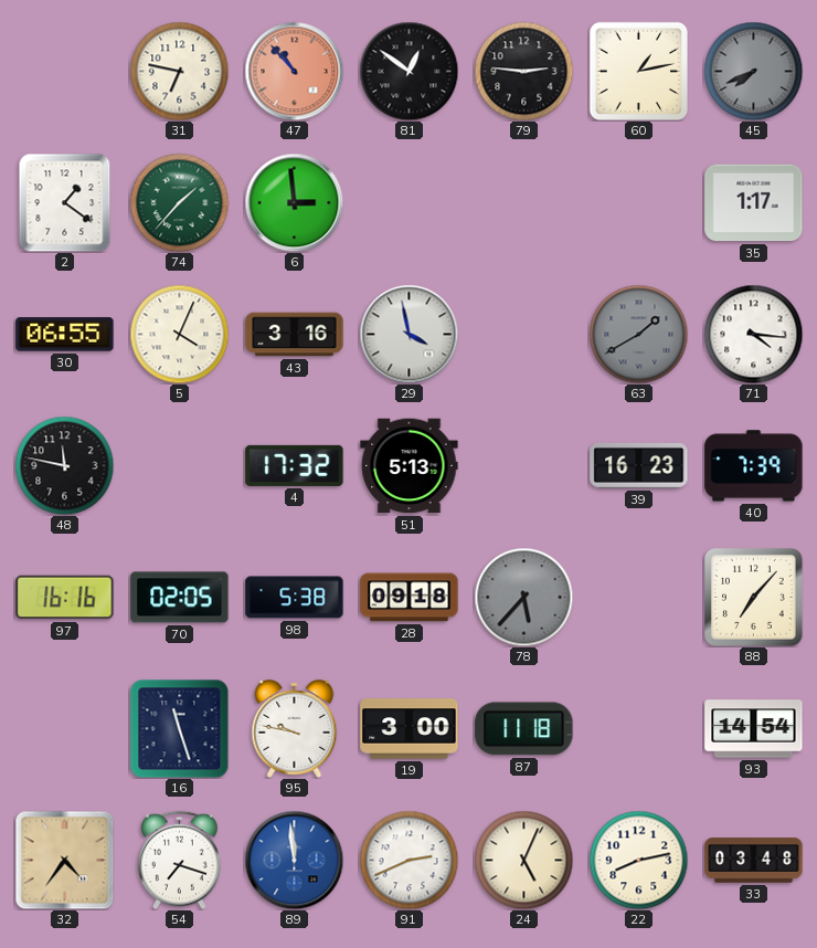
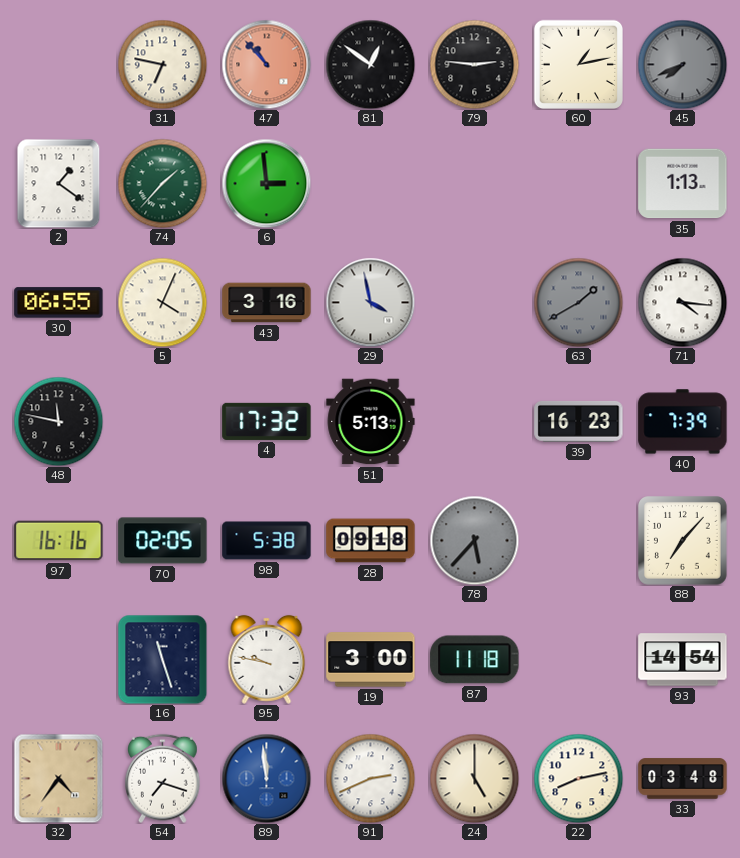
35: 1:17 -> 1:13
24: 5:04 -> 5:00
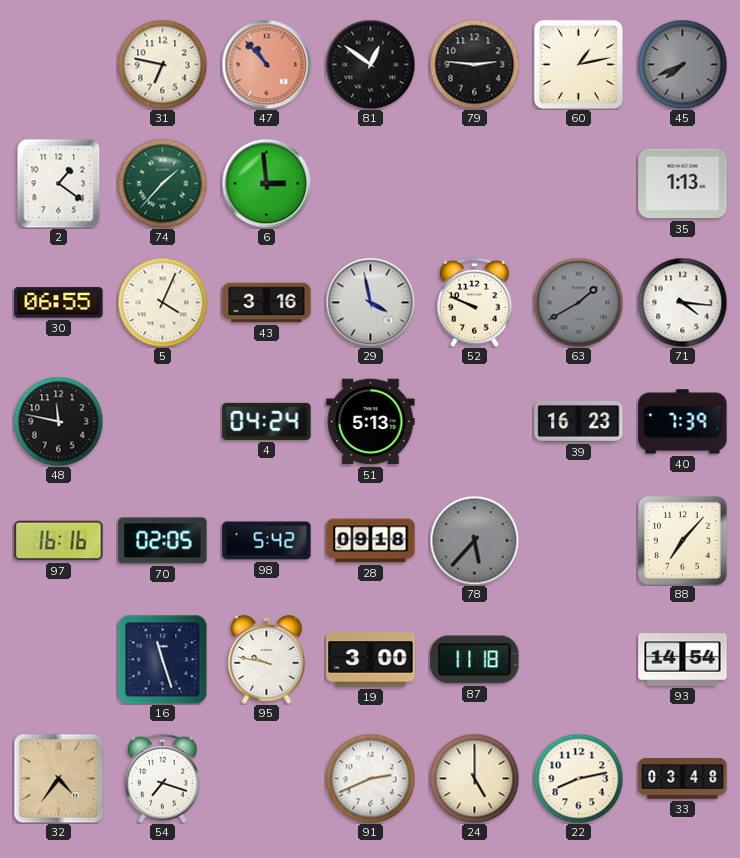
52: none -> 9:49
4: 17:32 -> 04:24
98: 5:38 -> 5:42
89: 11:59 -> none
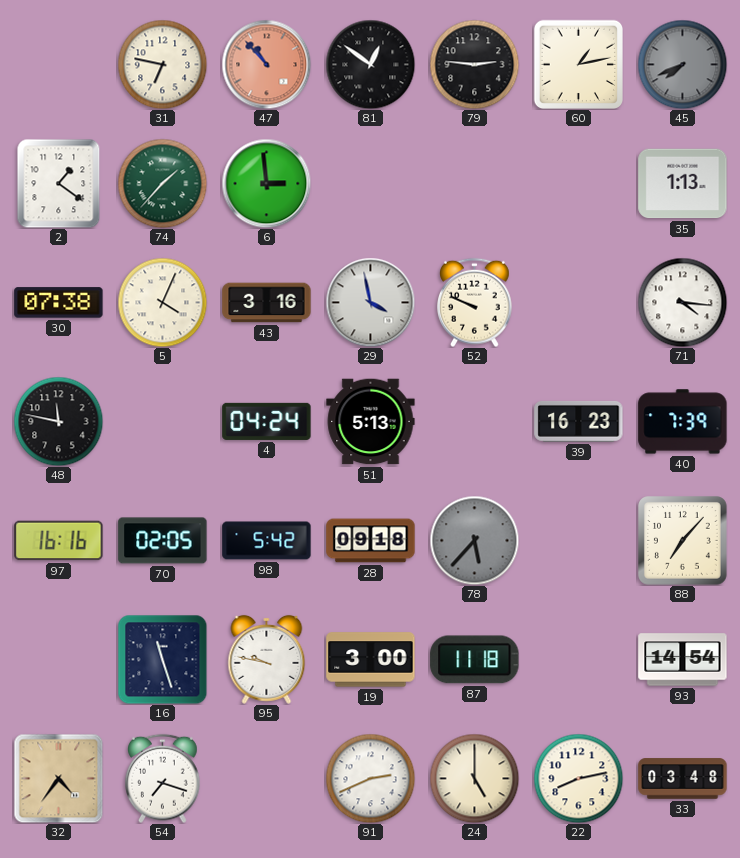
30: 06:55 -> 07:38
63: 1:40 -> none
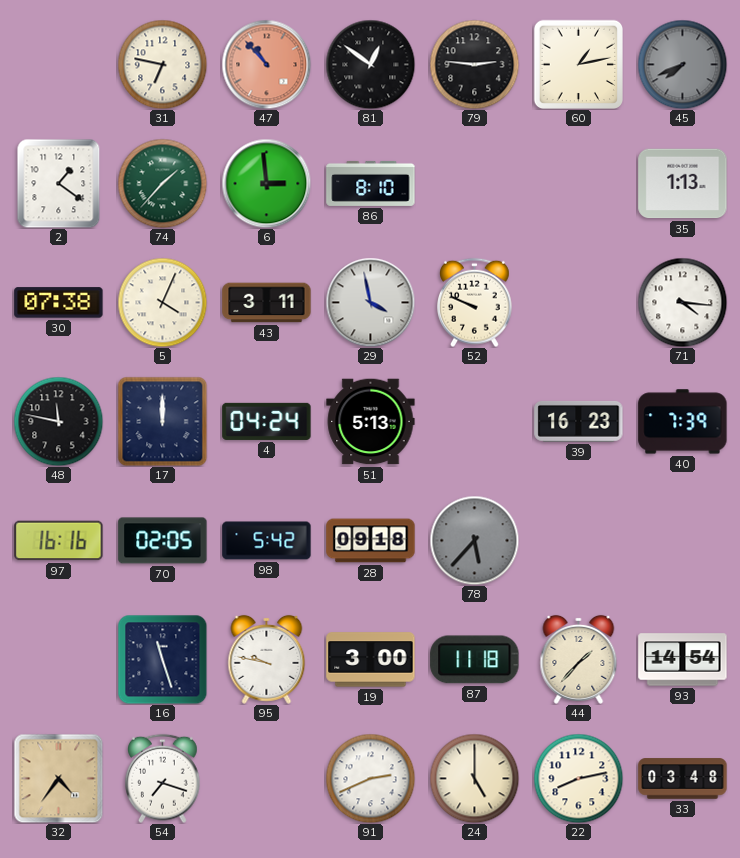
86: none -> 8:10
43: 3:16 -> 3:11
17: none -> 12:00
88: 7:07 -> none
44: none -> 1:37
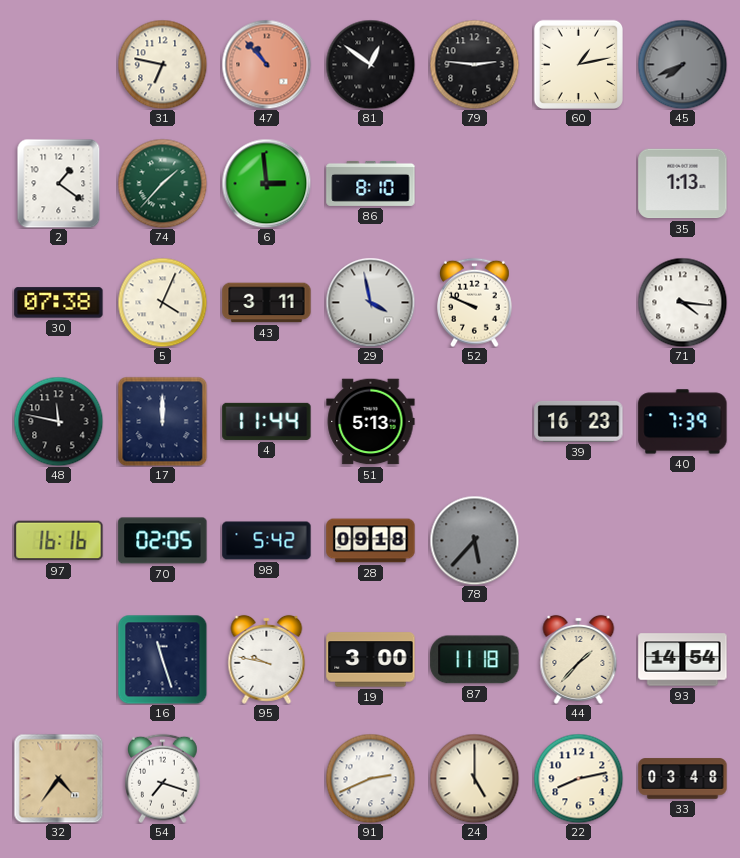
4: 04:24 -> 11:44
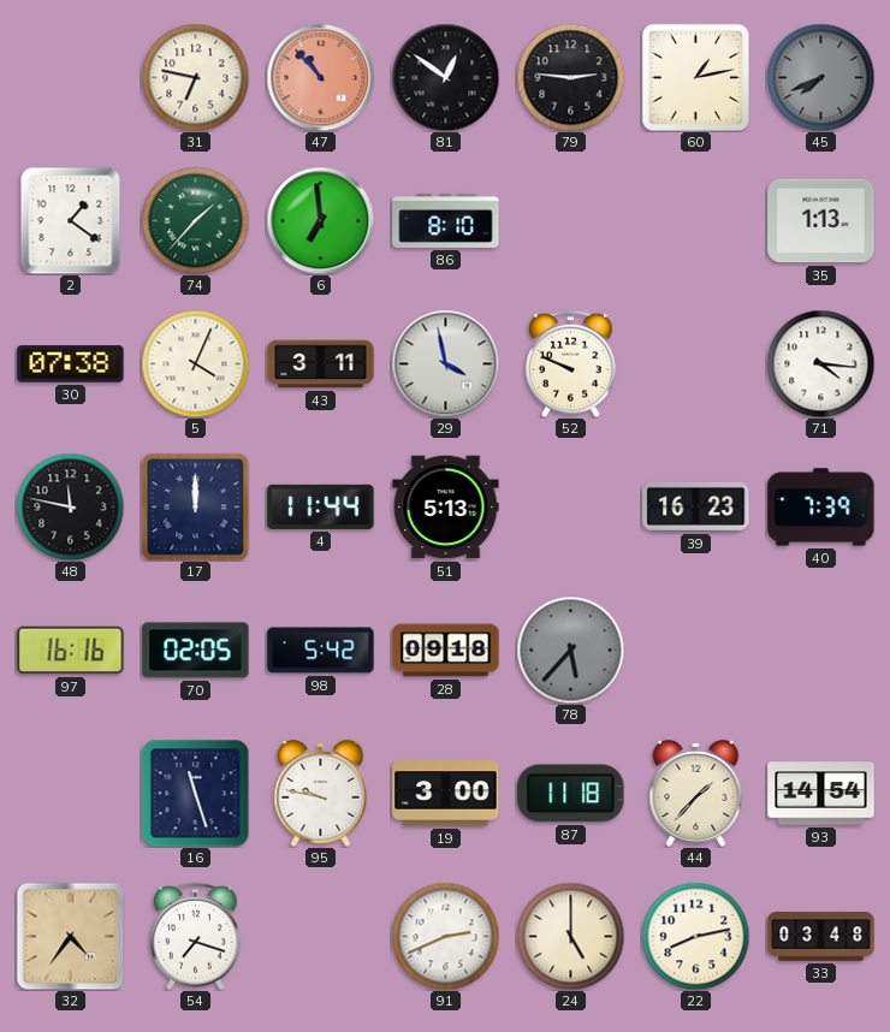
6: 2:59 -> 6:59
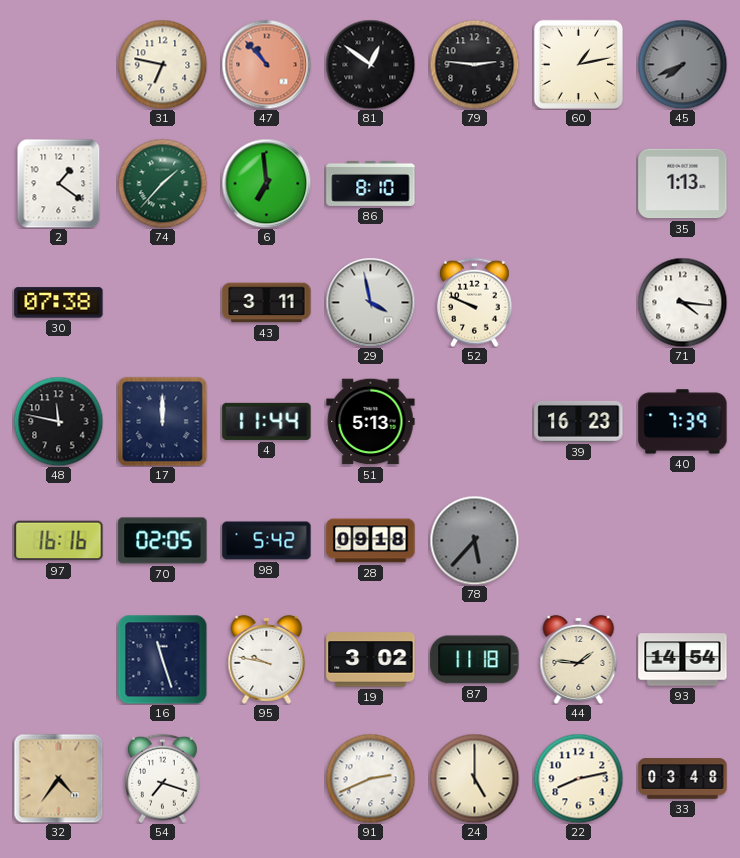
5: 4:04 -> none
19: 3:00 -> 3:02
44: 1:37 -> 1:46
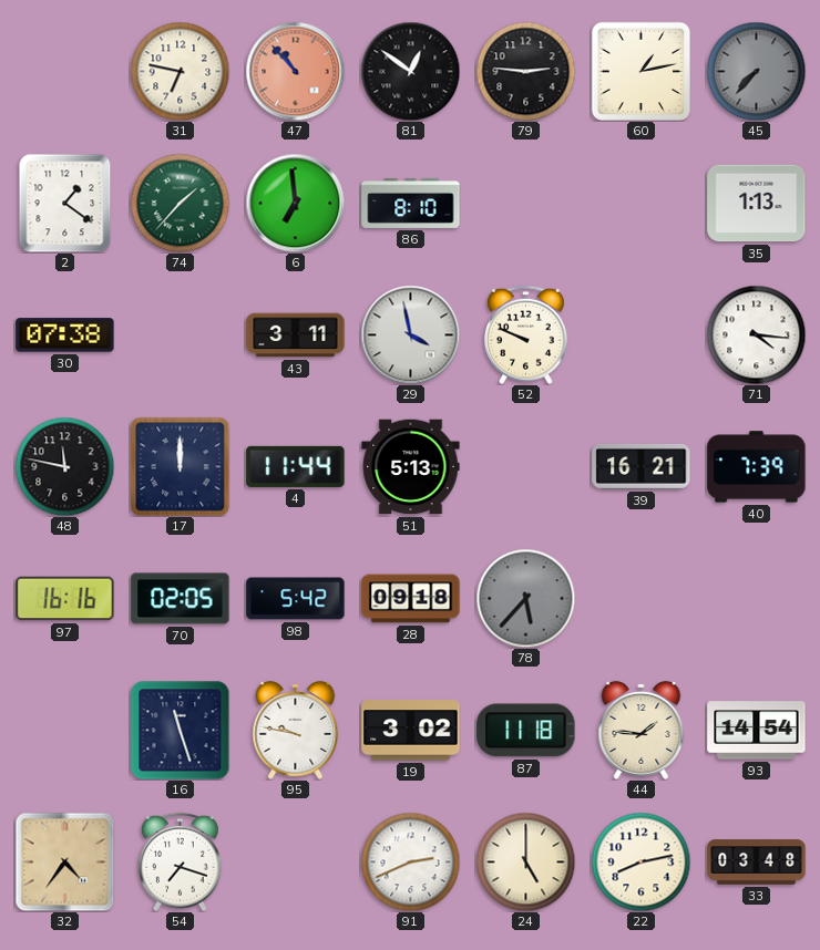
45: 7:41 -> 7:37
39: 16:23 -> 16:21
